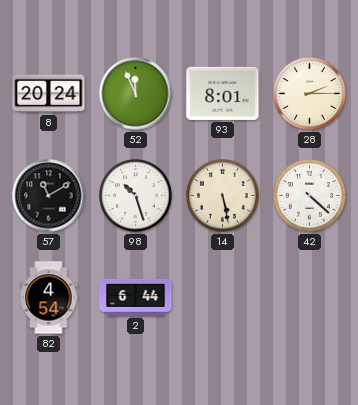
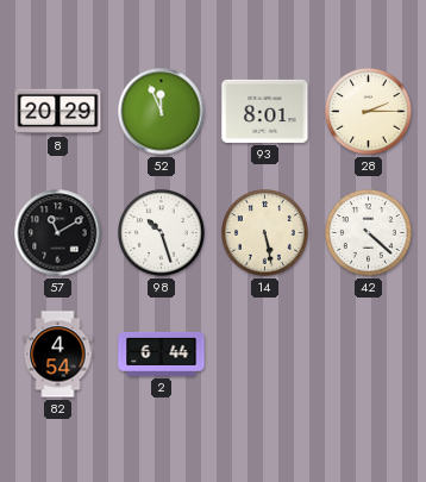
8: 20:24 -> 20:29
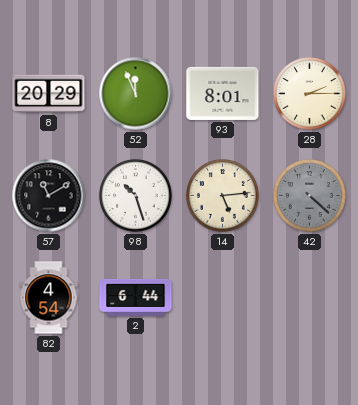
14: 5:28 -> 5:14
42 dial: white -> grey
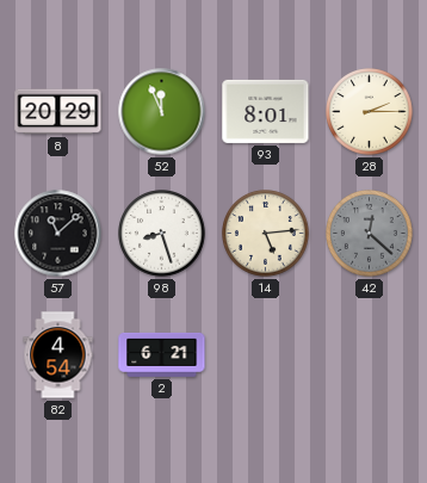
57: 11:10 -> 11:08
98: 10:27 -> 8:27
42: 4:22 -> 12:22
2: 6:44 -> 6:21
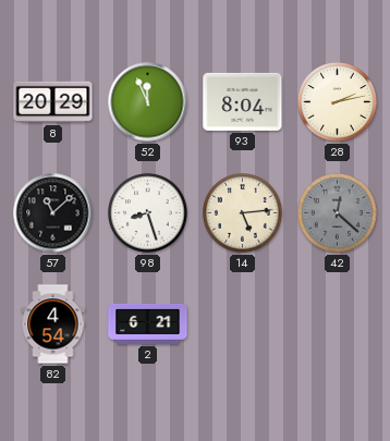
93: 8:01 -> 8:04
28: 2:15 -> 2:13
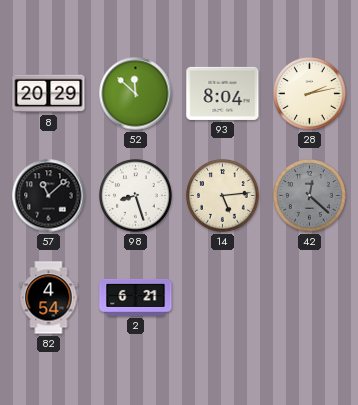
52: 11:56 -> 11:52
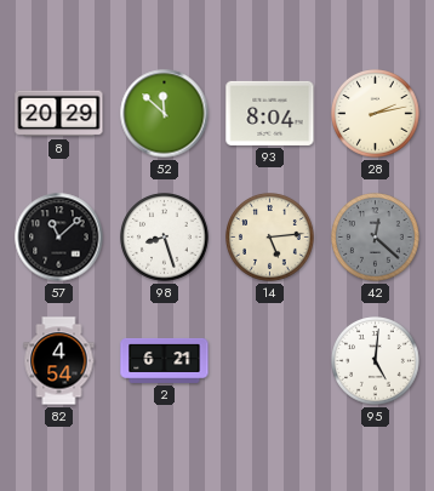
95: none -> 5:01
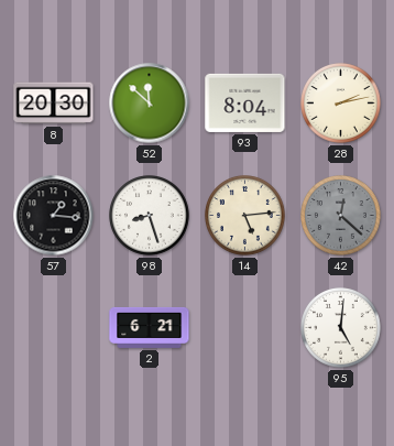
8: 20:29 -> 20:30
57: 11:08 -> 1:16
82: 4:54 -> none
